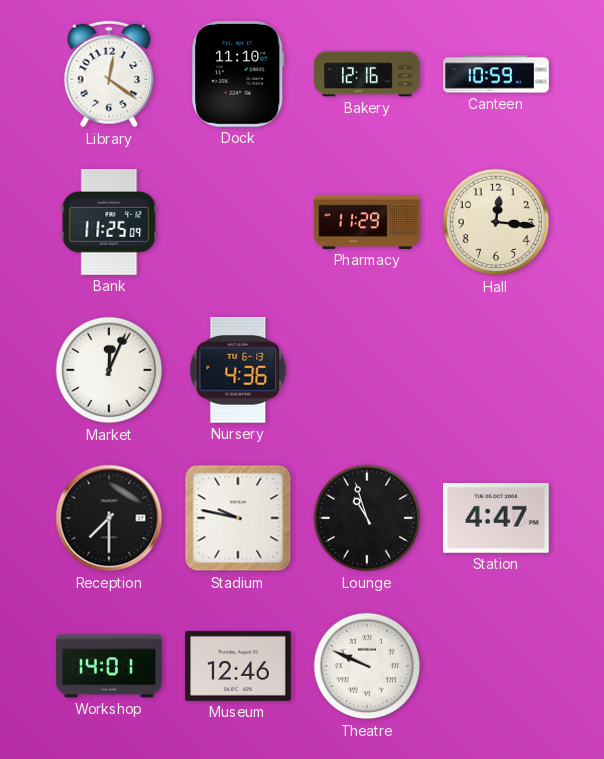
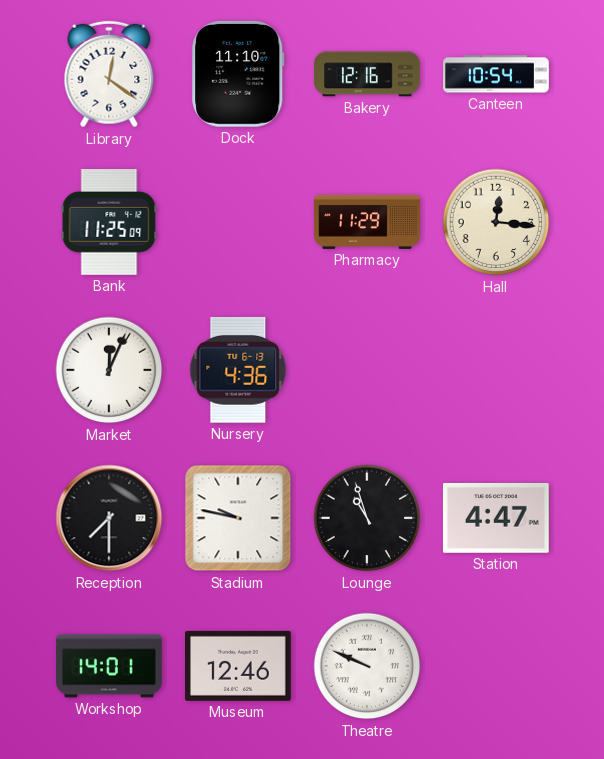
Canteen: 10:59 -> 10:54
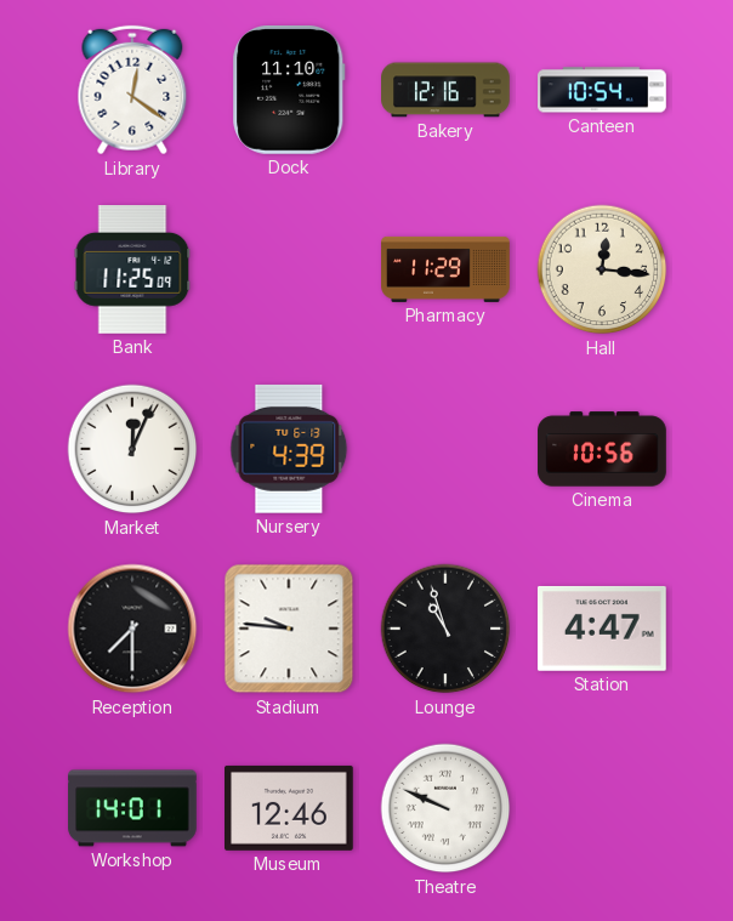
Nursery: 4:36 -> 4:39
Cinema: none -> 10:56
Stadium: 9:47 -> 9:46
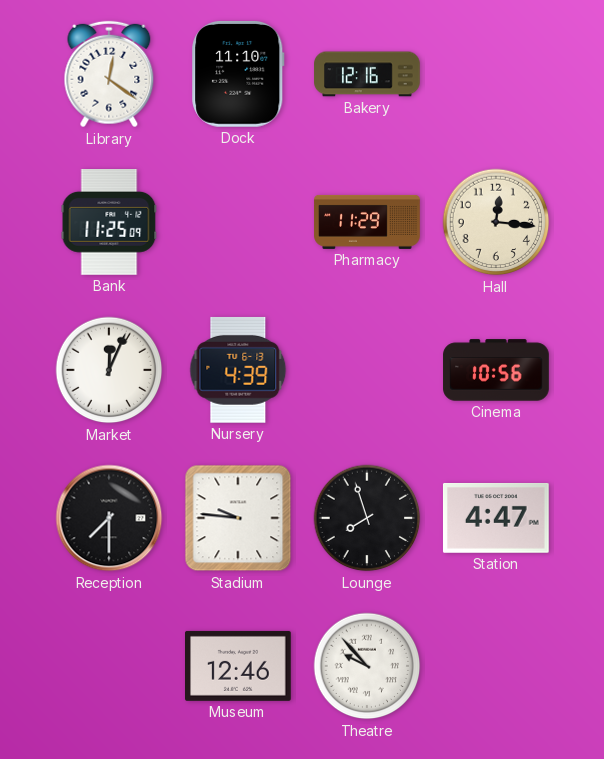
Canteen: 10:54 -> none
Lounge: 10:57 -> 7:57
Workshop: 14:01 -> none
Theatre: 9:49 -> 9:53
